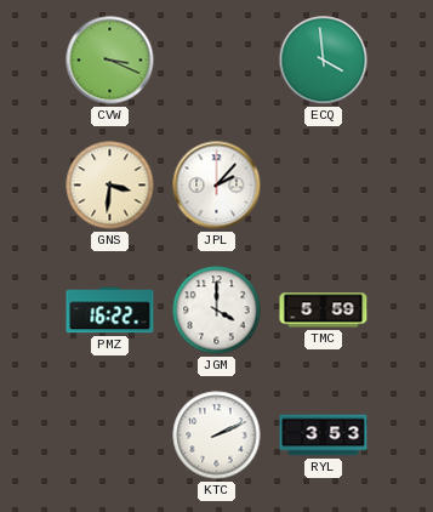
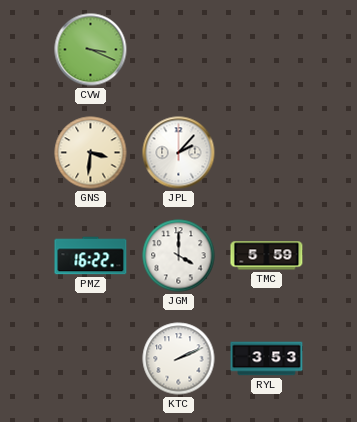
ECQ: 3:59 -> none
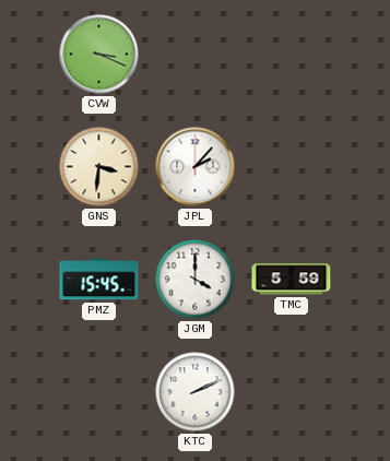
PMZ: 16:22 -> 15:45
RYL: 3:53 -> none
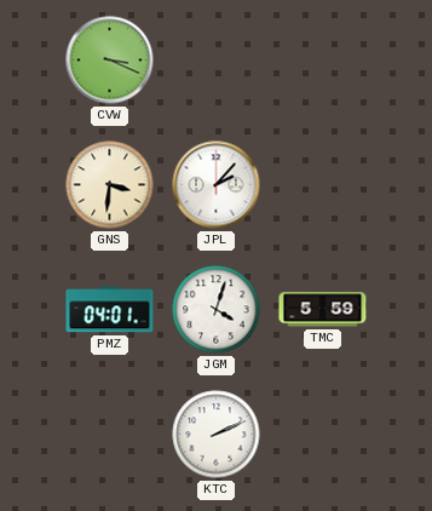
PMZ: 15:45 -> 04:01
JGM: 4:00 -> 4:03
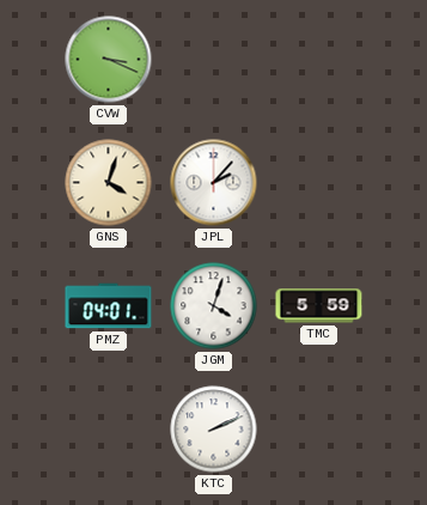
GNS: 3:31 -> 4:03
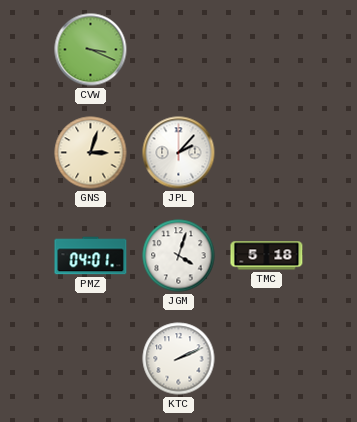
GNS: 4:03 -> 3:03
TMC: 5:59 -> 5:18
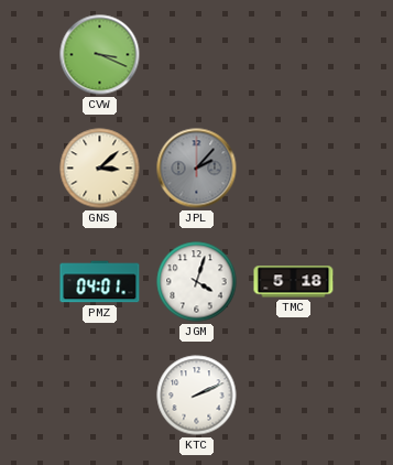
GNS: 3:03 -> 3:08
JPL dial: white -> grey
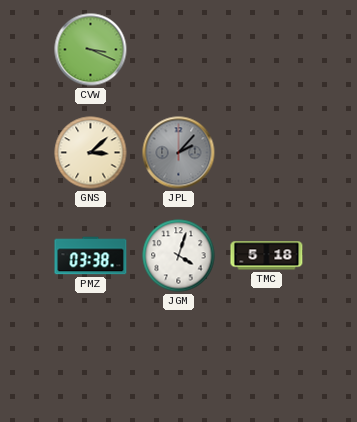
PMZ: 04:01 -> 03:38
KTC: 2:11 -> none
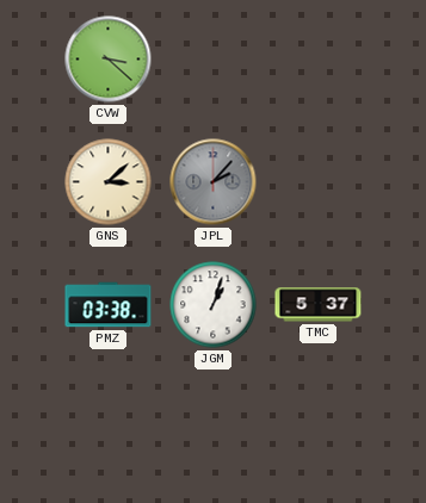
CVW: 3:19 -> 3:22
JGM: 4:03 -> 1:03
TMC: 5:18 -> 5:37
